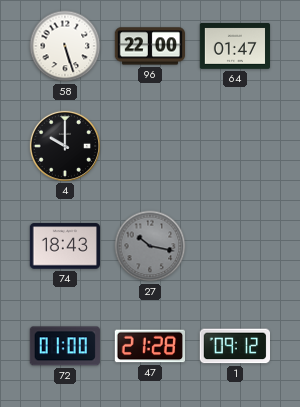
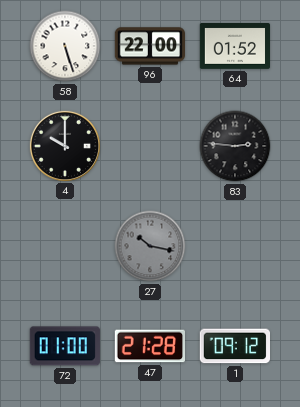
64: 01:47 -> 01:52
83: none -> 2:46
74: 18:43 -> none
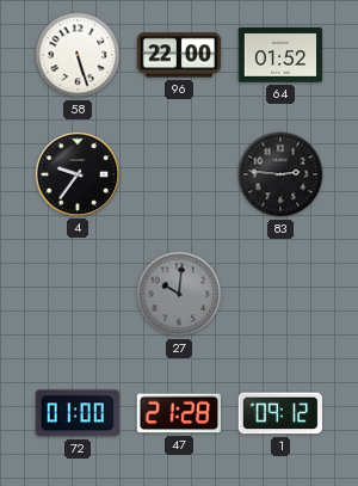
4: 10:00 -> 9:36
27: 10:17 -> 10:01
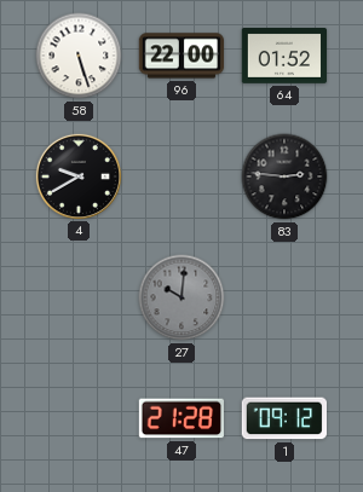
4: 9:36 -> 9:40
72: 01:00 -> none
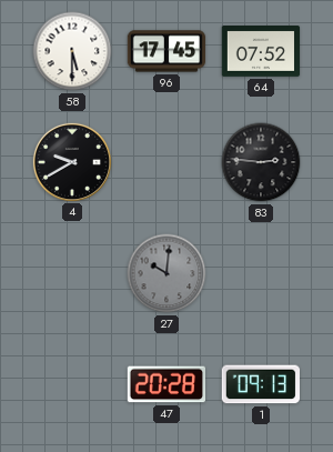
58: 5:27 -> 5:30
96: 22:00 -> 17:45
64: 01:52 -> 07:52
47: 21:28 -> 20:28
1: 09:12 -> 09:13
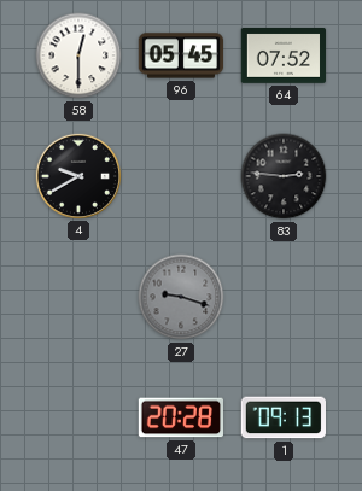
58: 5:30 -> 12:30
96: 17:45 -> 05:45
27: 10:01 -> 9:18
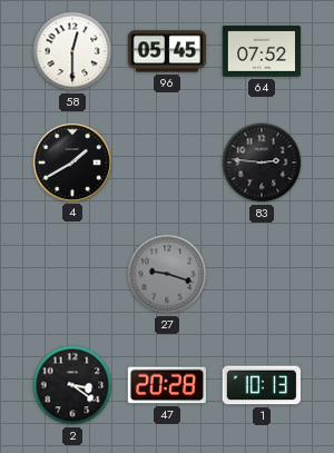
4: 9:40 -> 1:40
2: none -> 3:21
1: 09:13 -> 10:13
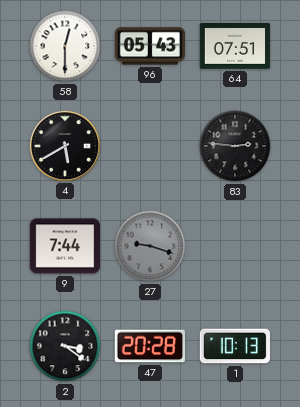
96: 05:45 -> 05:43
64: 07:52 -> 07:51
4: 1:40 -> 5:40
9: none -> 7:44
